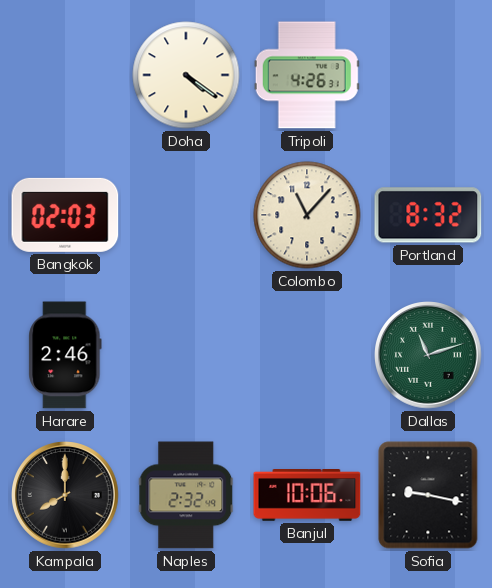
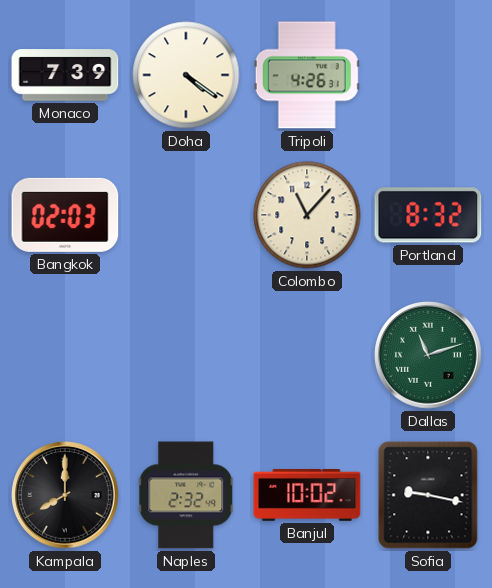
Monaco: none -> 7:39
Harare: 2:46 -> none
Banjul: 10:06 -> 10:02
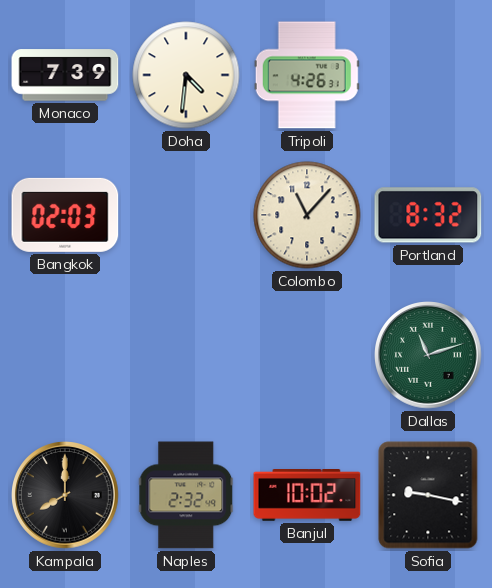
Doha: 4:21 -> 4:31
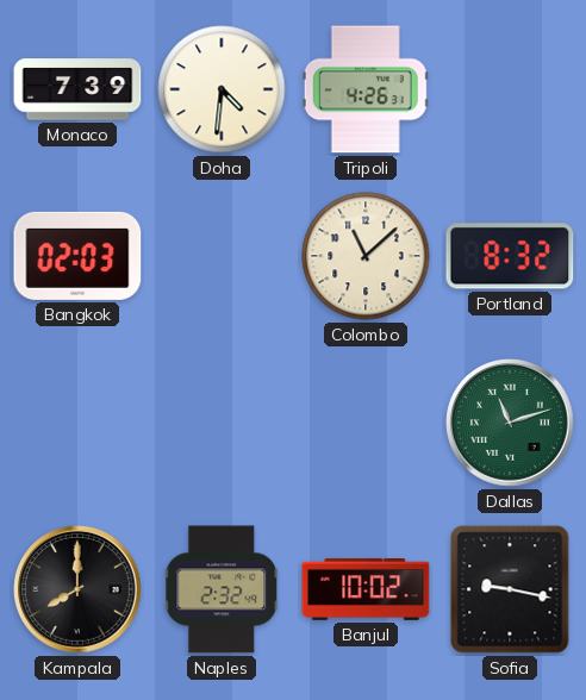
Colombo: 11:07 -> 11:08
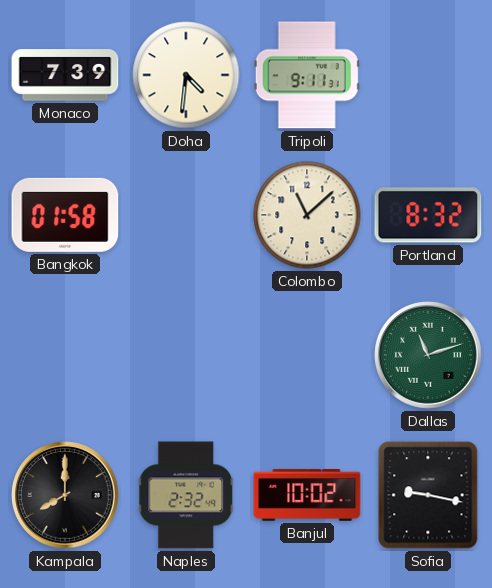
Tripoli: 4:26 -> 9:11
Bangkok: 02:03 -> 01:58
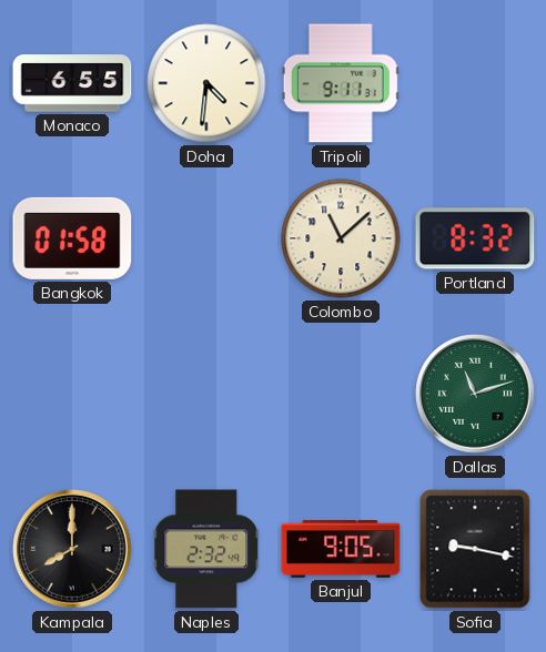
Monaco: 7:39 -> 6:55
Banjul: 10:02 -> 9:05
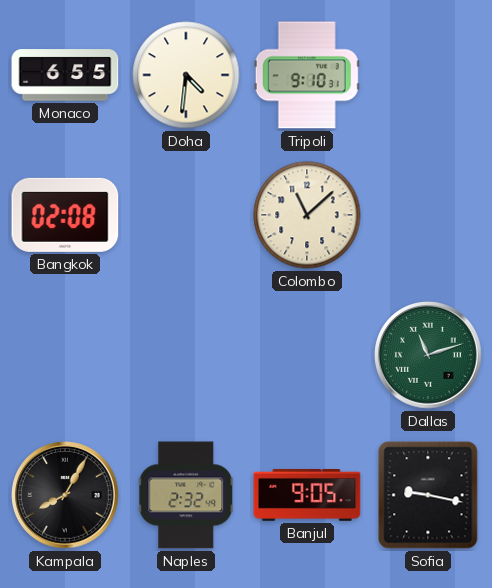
Tripoli: 9:11 -> 9:10
Bangkok: 01:58 -> 02:08
Portland: 8:32 -> none
Kampala: 8:00 -> 8:05
